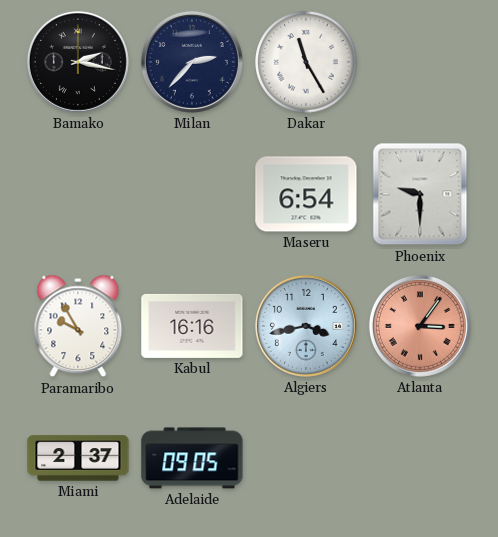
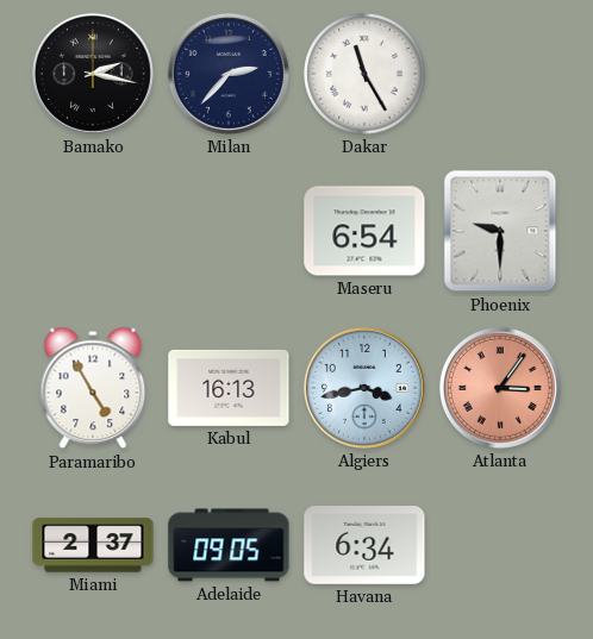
Paramaribo: 9:55 -> 4:55
Kabul: 16:16 -> 16:13
Havana: none -> 6:34
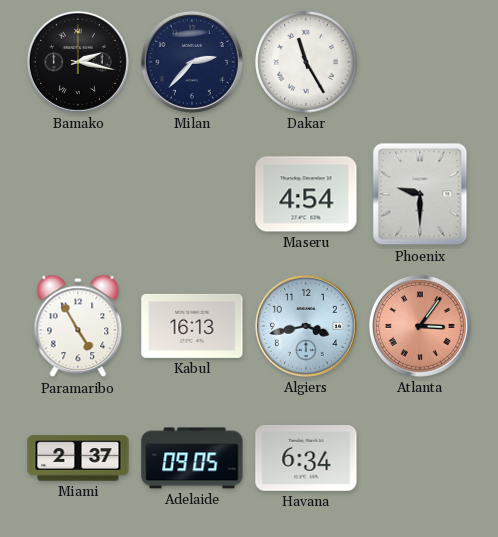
Maseru: 6:54 -> 4:54
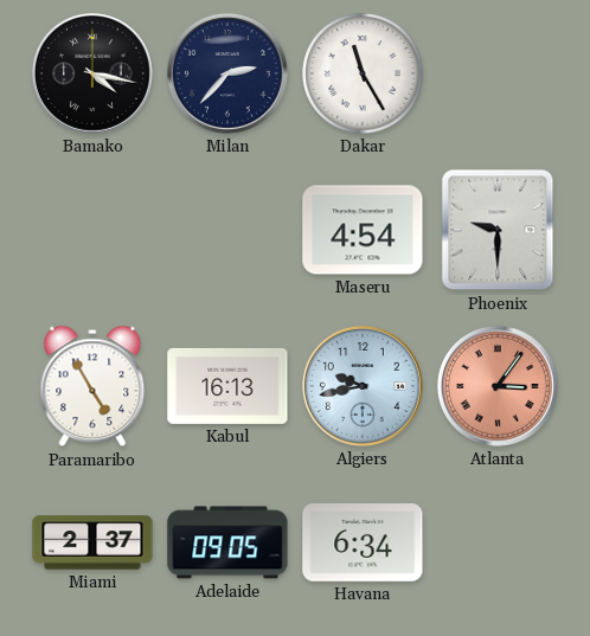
Bamako: 2:17 -> 4:17
Algiers: 3:43 -> 9:43
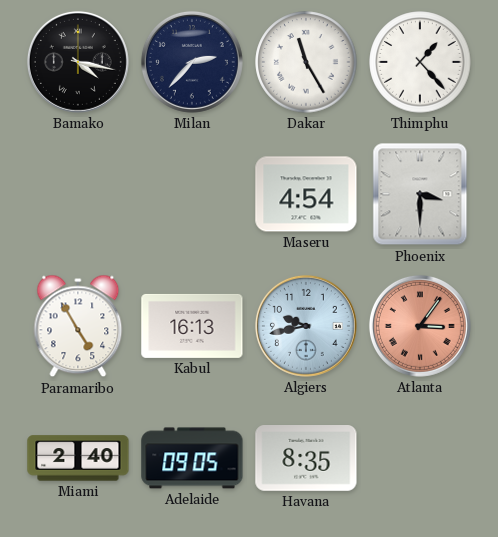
Thimphu: none -> 1:23
Phoenix: 9:30 -> 3:30
Miami: 2:37 -> 2:40
Havana: 6:34 -> 8:35
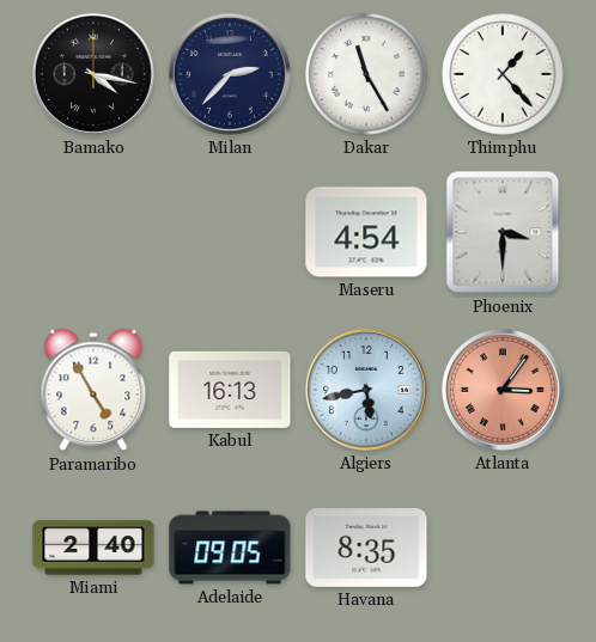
Algiers: 9:43 -> 5:43
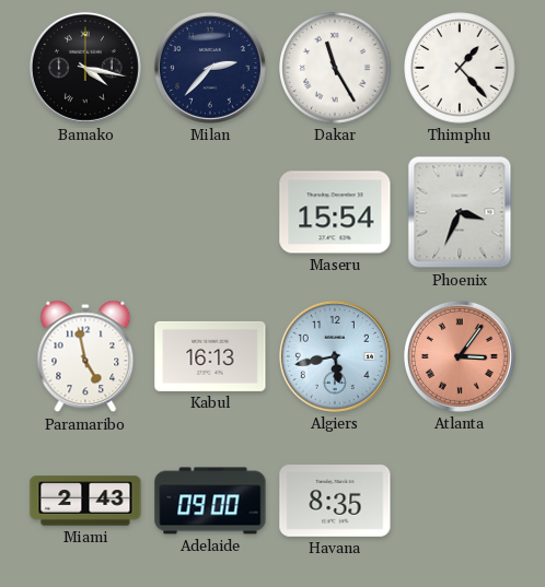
Maseru: 4:54 -> 15:54
Phoenix: 3:30 -> 3:34
Paramaribo: 4:55 -> 4:58
Miami: 2:40 -> 2:43
Adelaide: 09:05 -> 09:00
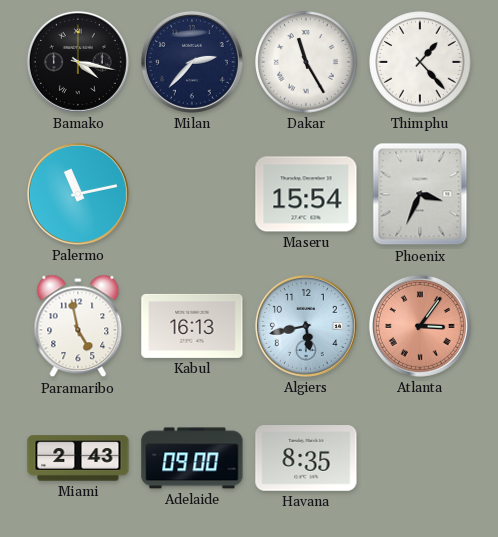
Palermo: none -> 11:13
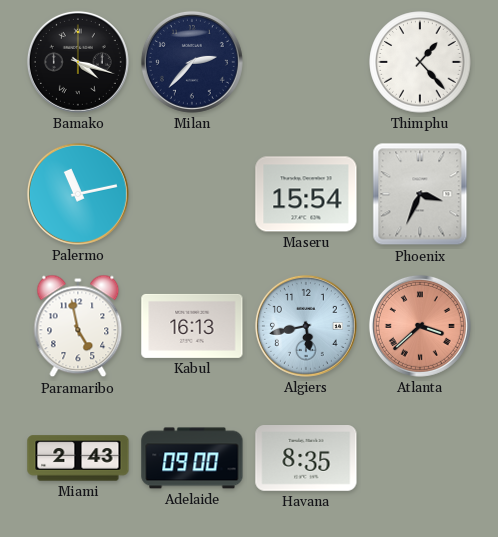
Bamako: 4:17 -> 4:18
Dakar: 11:25 -> none
Atlanta: 3:06 -> 3:38
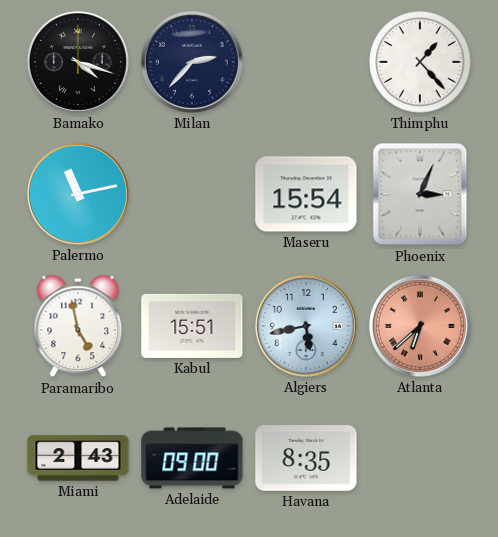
Phoenix: 3:34 -> 3:04
Kabul: 16:13 -> 15:51
Atlanta: 3:38 -> 6:38
